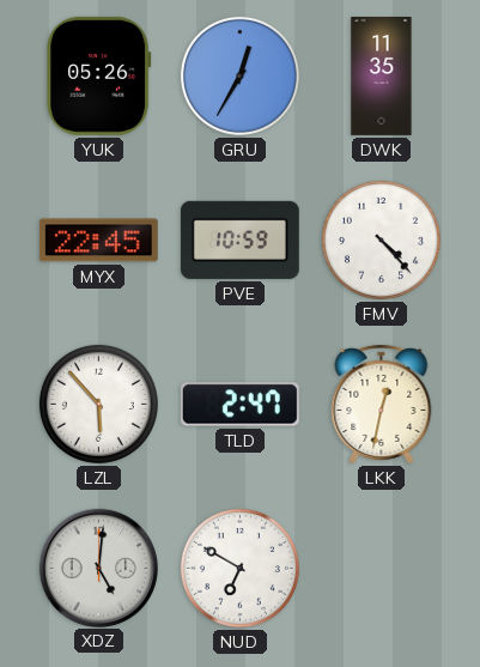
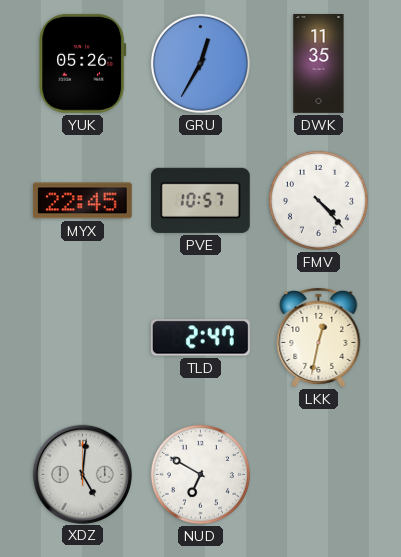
PVE: 10:59 -> 10:57
LZL: 5:53 -> none
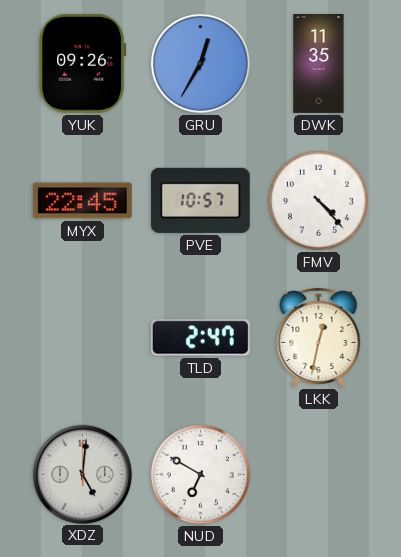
YUK: 05:26 -> 09:26
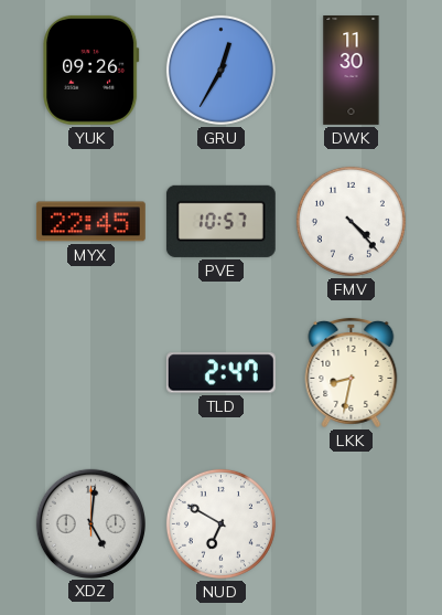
DWK: 11:35 -> 11:30
LKK: 12:32 -> 8:32
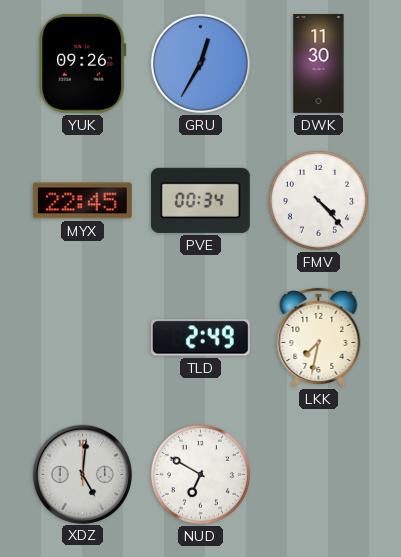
PVE: 10:57 -> 00:34
TLD: 2:47 -> 2:49
LKK: 8:32 -> 7:32
